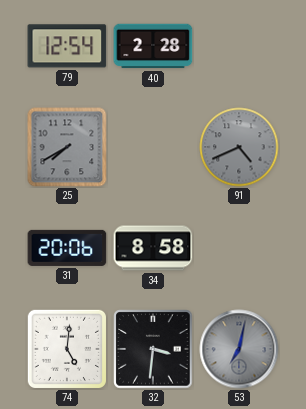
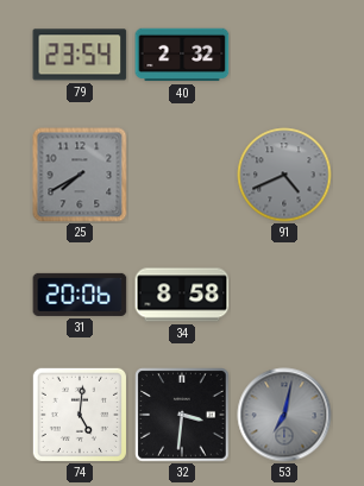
79: 12:54 -> 23:54
40: 2:28 -> 2:32
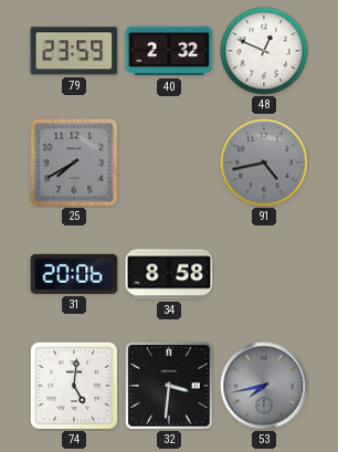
79: 23:54 -> 23:59
48: none -> 12:49
91: 4:41 -> 4:43
53: 7:02 -> 7:43
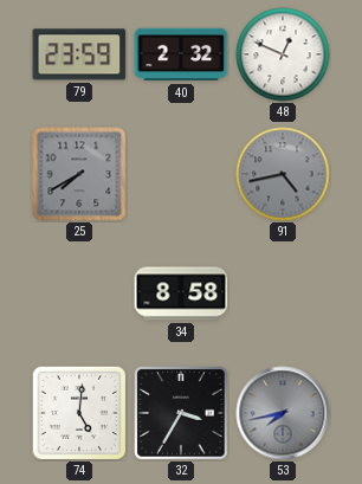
31: 20:06 -> none
32: 3:31 -> 3:35
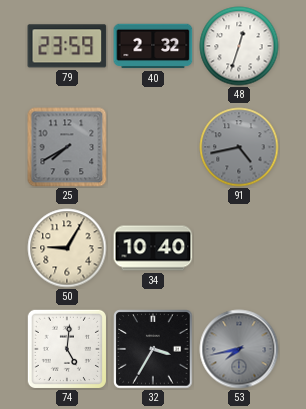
48: 12:49 -> 12:33
50: none -> 9:05
34: 8:58 -> 10:40
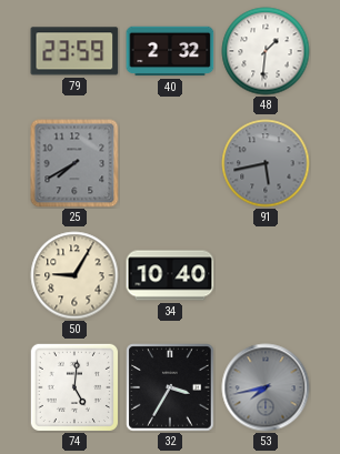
48: 12:33 -> 1:31
91: 4:43 -> 5:43
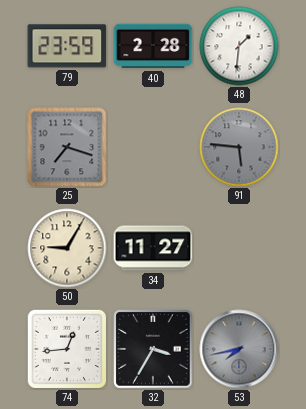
40: 2:32 -> 2:28
25: 7:40 -> 7:18
91: 5:43 -> 5:46
34: 10:40 -> 11:27
74: 5:01 -> 12:44
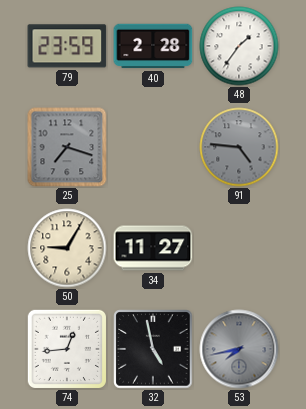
48: 1:31 -> 1:36
91: 5:46 -> 4:46
32: 3:35 -> 4:58
